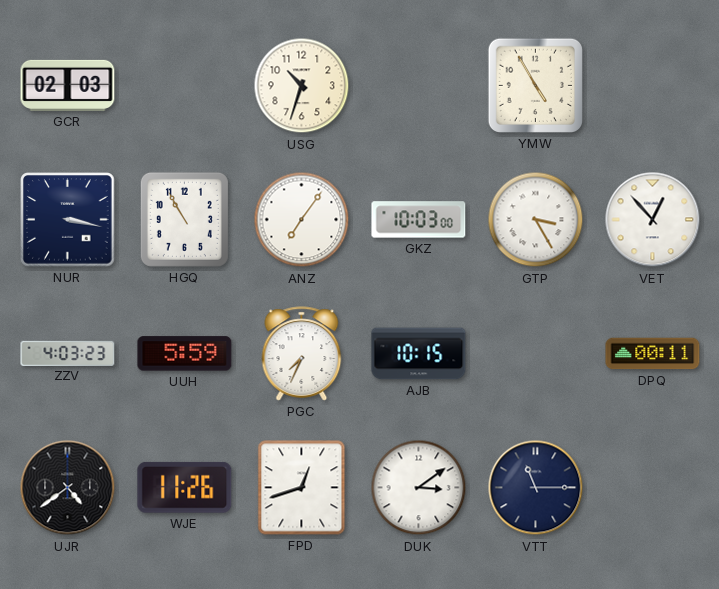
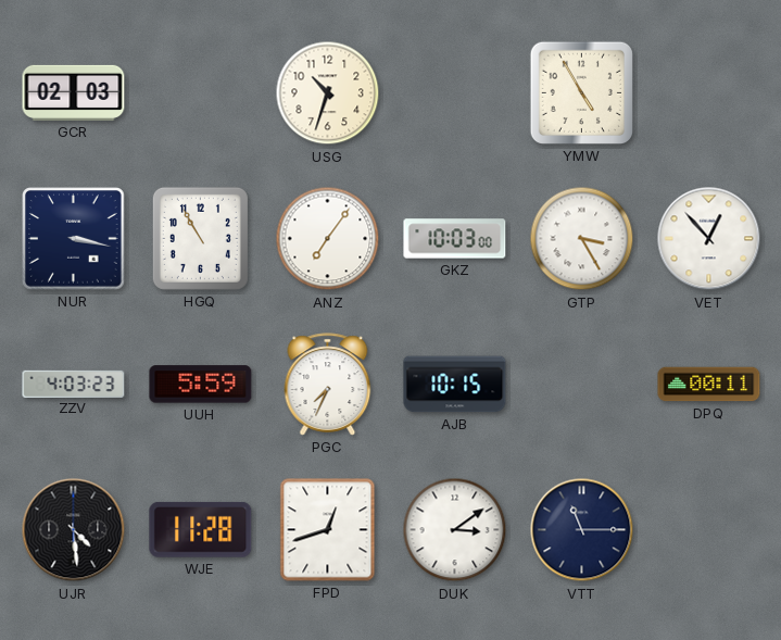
UJR: 4:39 -> 4:29
WJE: 11:26 -> 11:28
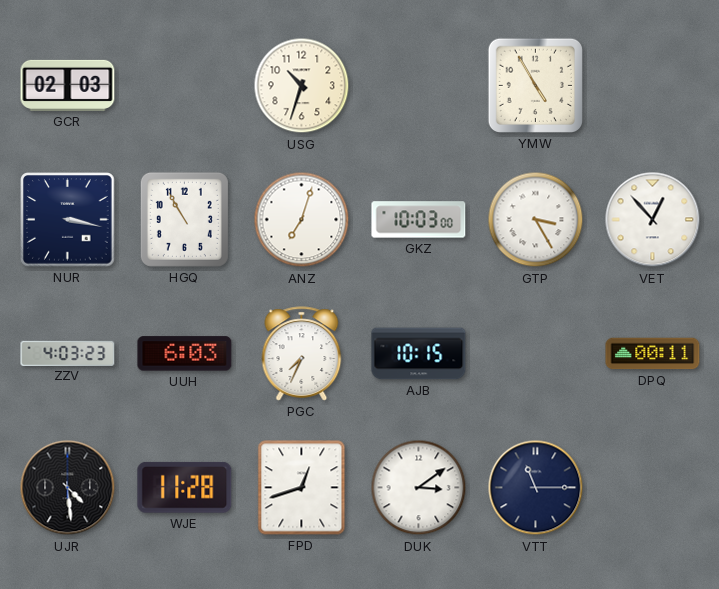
ANZ: 7:06 -> 7:03
UUH: 5:59 -> 6:03
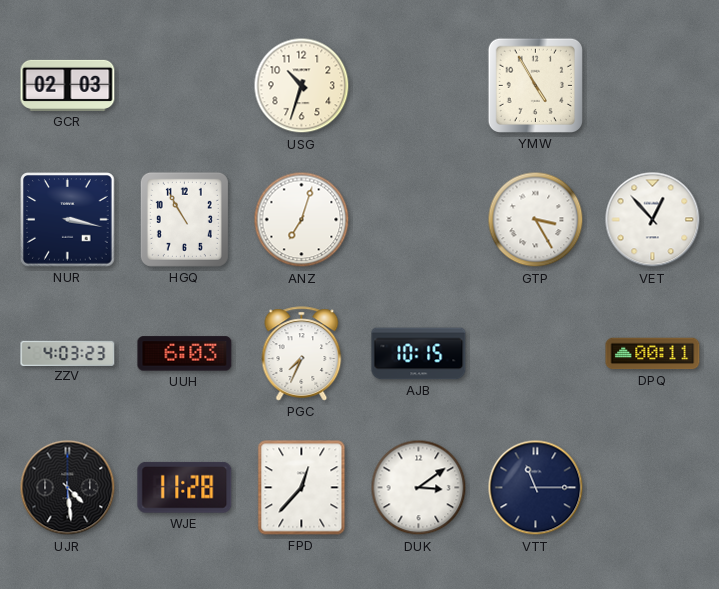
GKZ: 10:03 -> none
FPD: 12:42 -> 12:37
